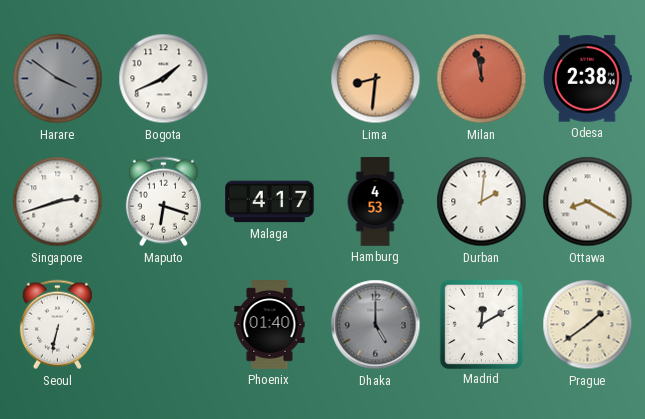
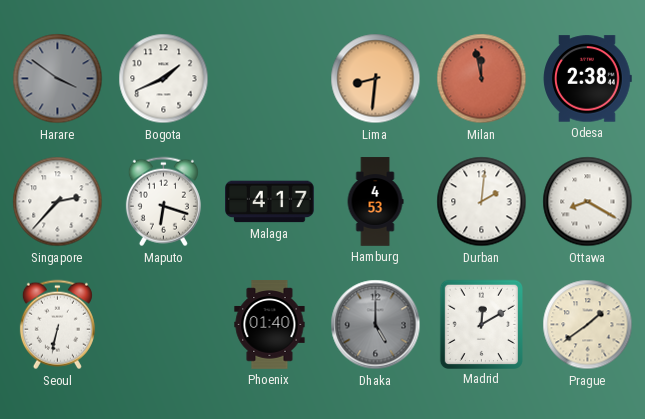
Singapore: 2:42 -> 2:37
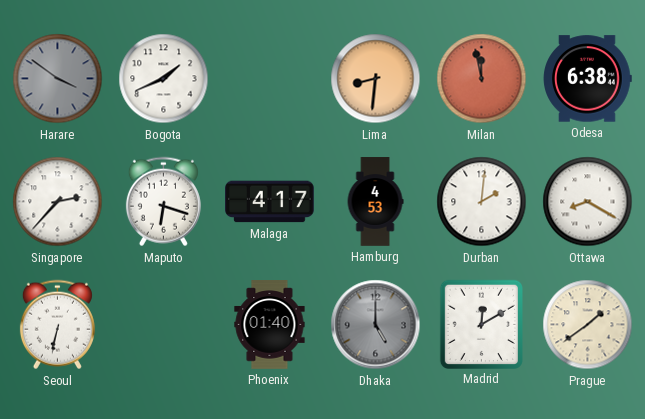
Odesa: 2:38 -> 6:38
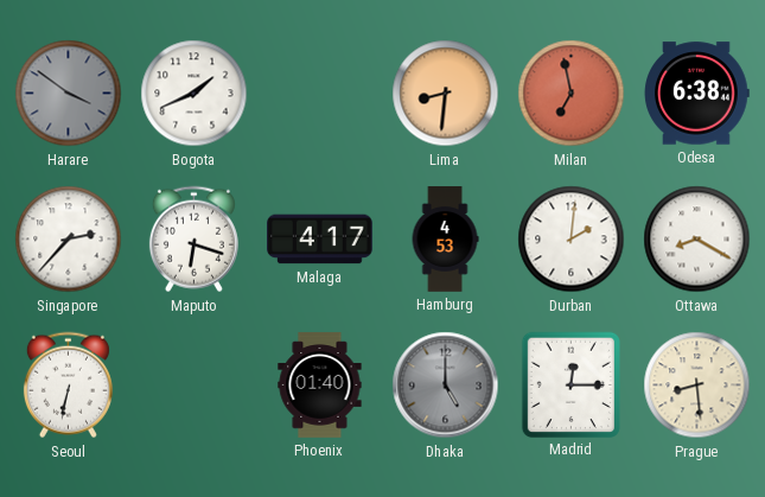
Milan: 11:58 -> 6:58
Madrid: 12:10 -> 12:15
Prague: 1:39 -> 8:29
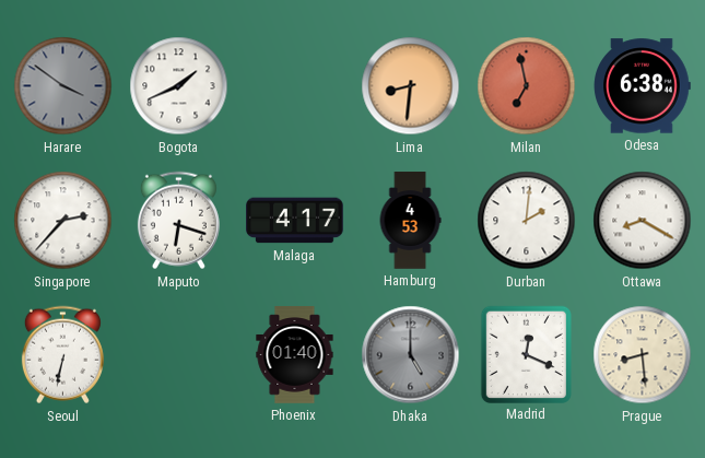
Madrid: 12:15 -> 12:19
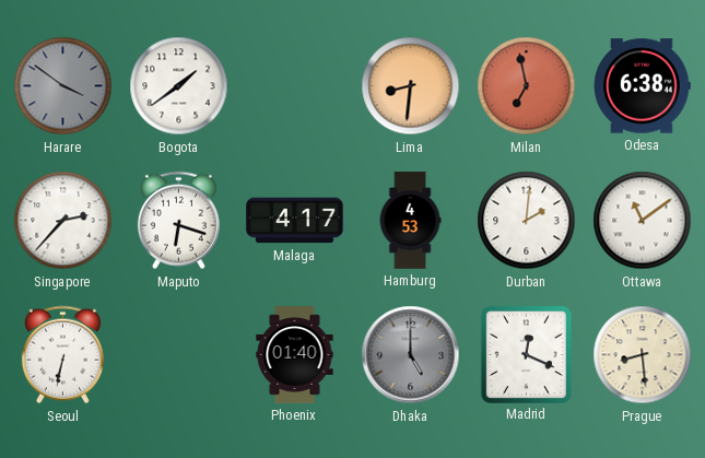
Bogota: 1:41 -> 1:39
Ottawa: 8:20 -> 11:09
